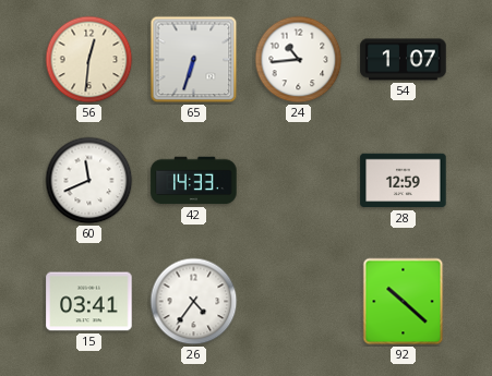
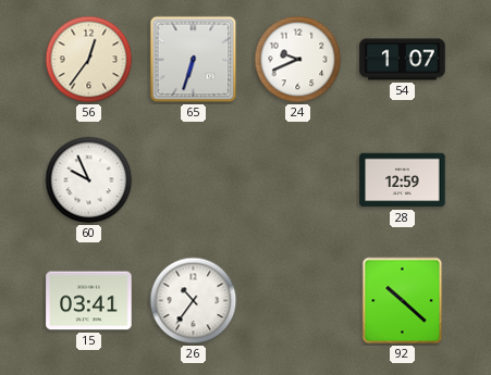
56: 12:31 -> 12:36
24: 10:44 -> 9:41
60: 11:41 -> 9:56
42: 14:33 -> none
26: 4:36 -> 10:36
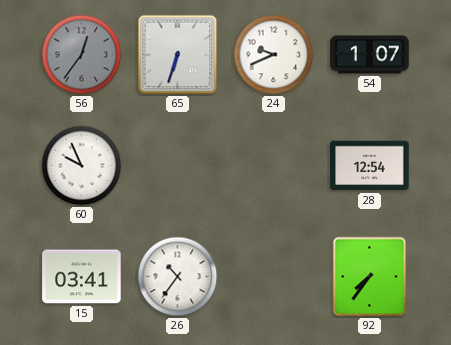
56 dial: cream -> grey
28: 12:59 -> 12:54
92: 10:22 -> 7:36
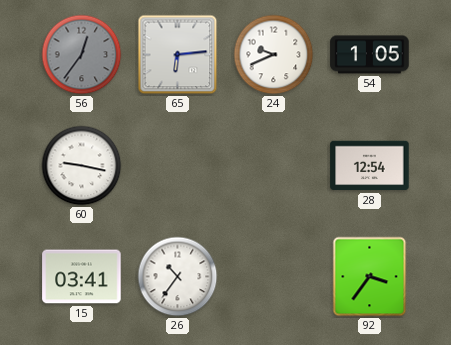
65: 6:33 -> 6:14
54: 1:07 -> 1:05
60: 9:56 -> 9:17
92: 7:36 -> 3:36
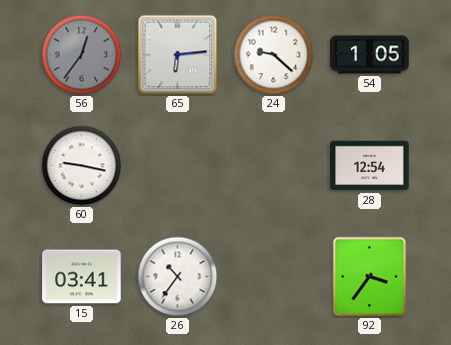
24: 9:41 -> 9:22
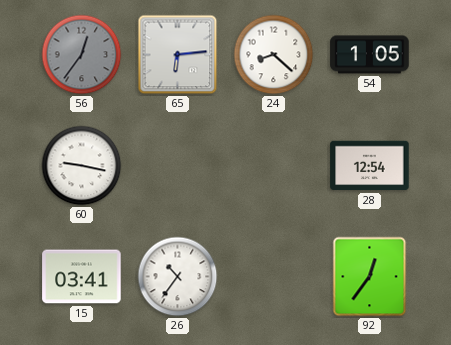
24: 9:22 -> 8:22
92: 3:36 -> 12:36
